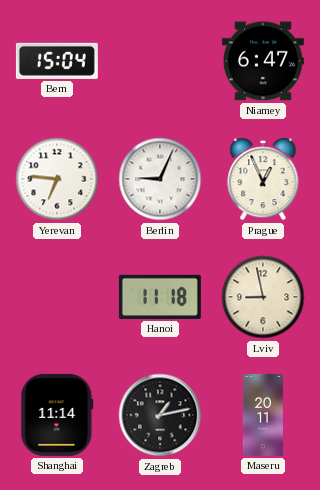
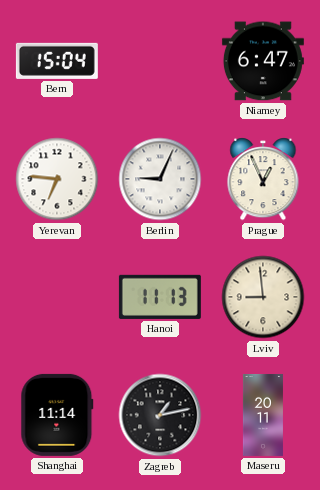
Hanoi: 11:18 -> 11:13
Lviv: 8:58 -> 8:59
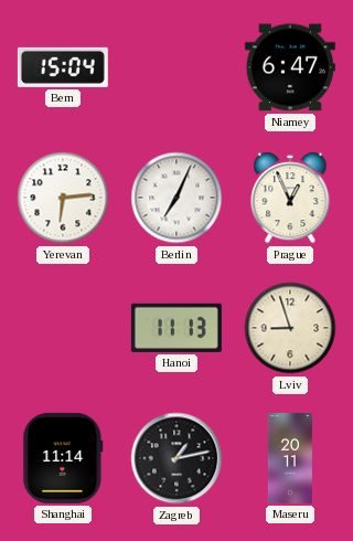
Yerevan: 6:46 -> 6:14
Berlin: 9:04 -> 7:04
Lviv: 8:59 -> 8:57
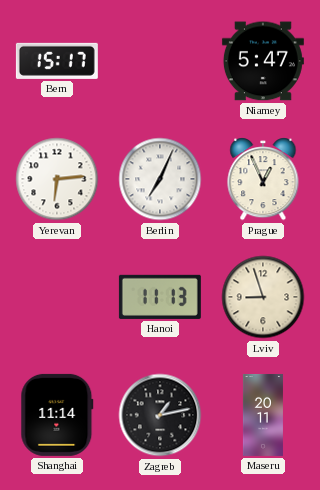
Bern: 15:04 -> 15:17
Niamey: 6:47 -> 5:47
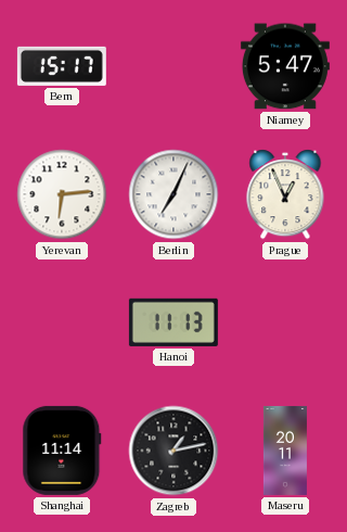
Lviv: 8:57 -> none
